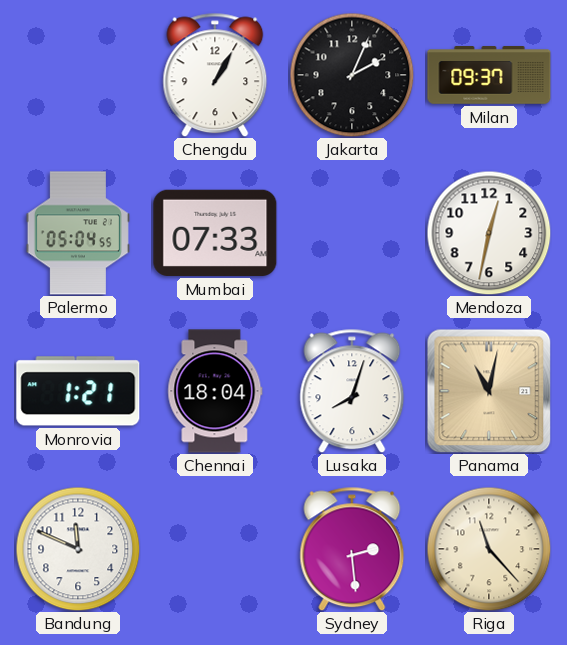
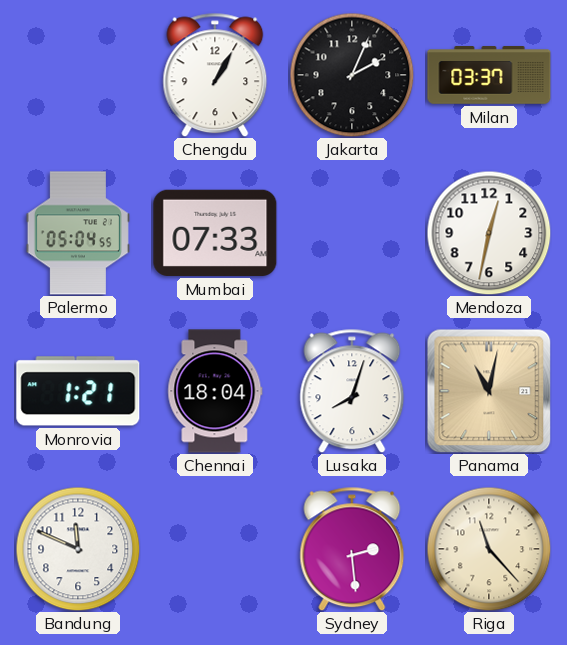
Milan: 09:37 -> 03:37
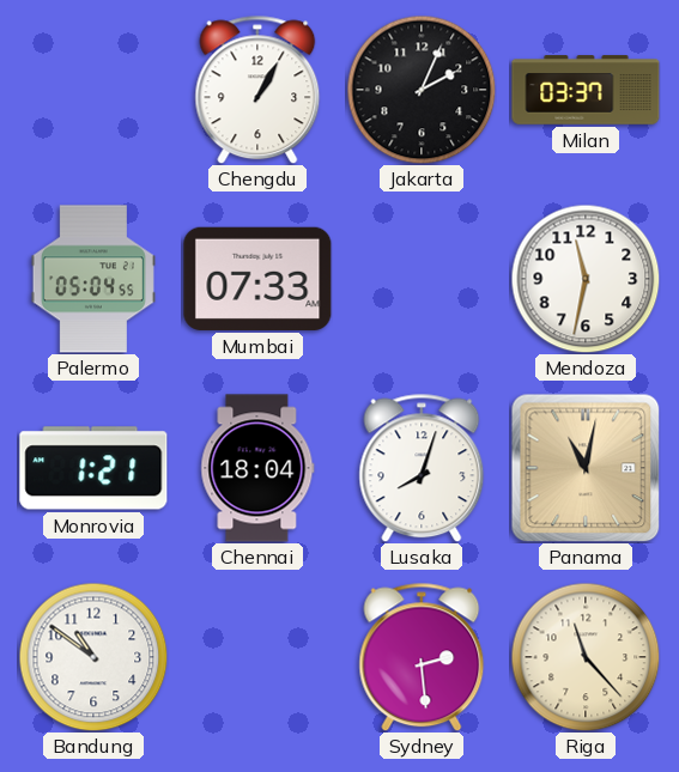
Mendoza: 12:32 -> 11:32
Bandung: 11:49 -> 10:51
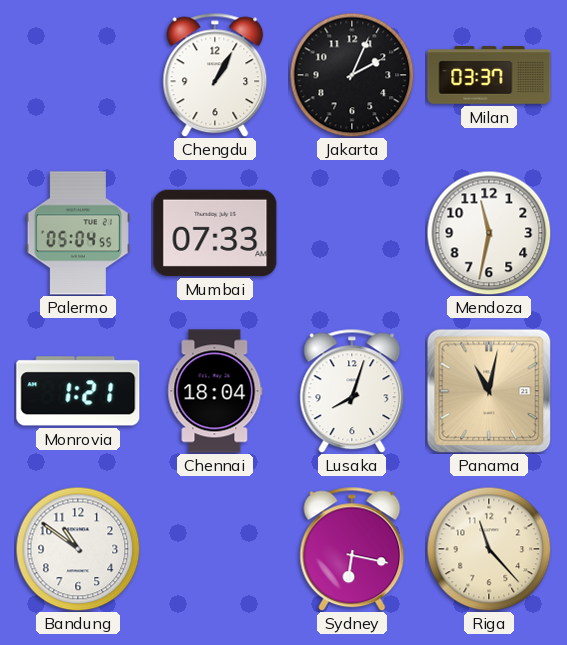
Sydney: 2:29 -> 6:17
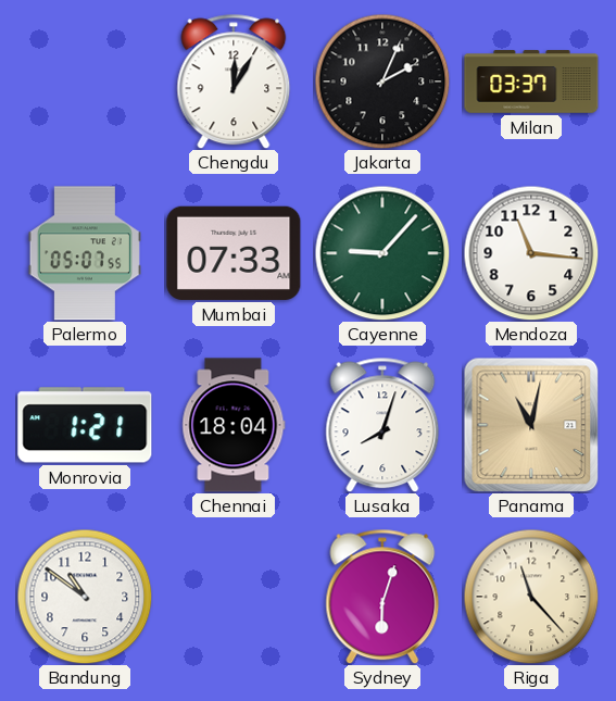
Chengdu: 1:05 -> 12:05
Palermo: 05:04 -> 05:07
Cayenne: none -> 9:07
Mendoza: 11:32 -> 11:16
Sydney: 6:17 -> 6:03
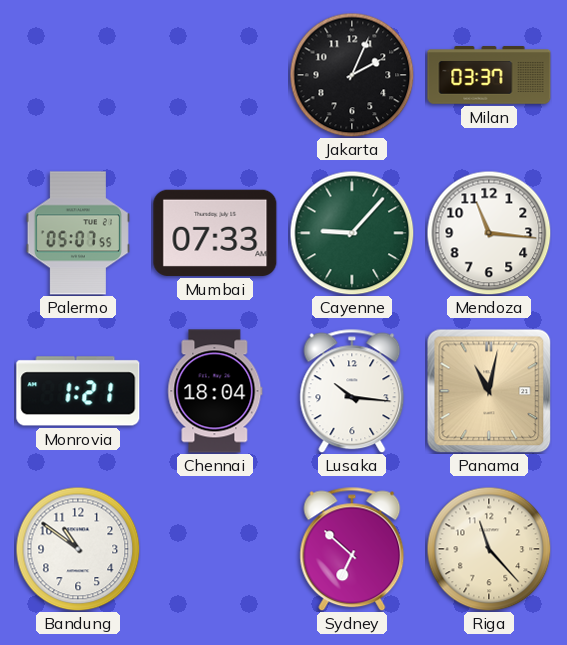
Chengdu: 12:05 -> none
Lusaka: 8:03 -> 10:16
Sydney: 6:03 -> 6:52
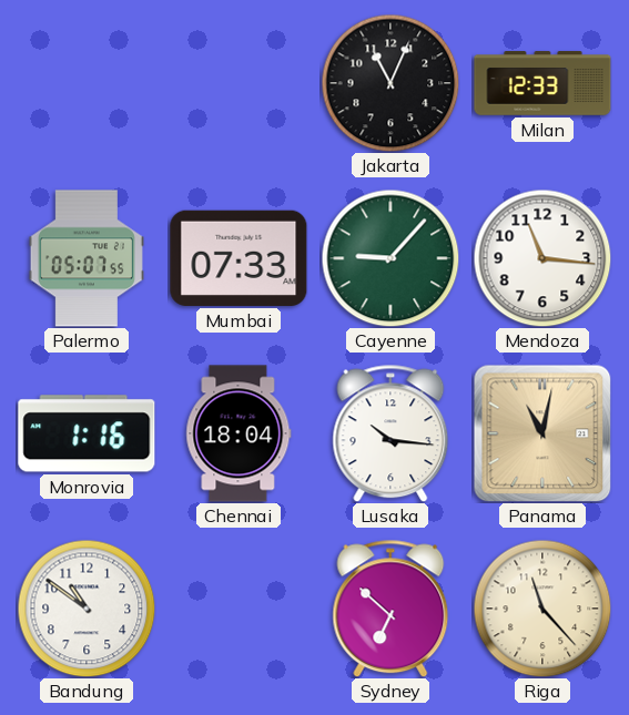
Jakarta: 2:04 -> 11:04
Milan: 03:37 -> 12:33
Monrovia: 1:21 -> 1:16
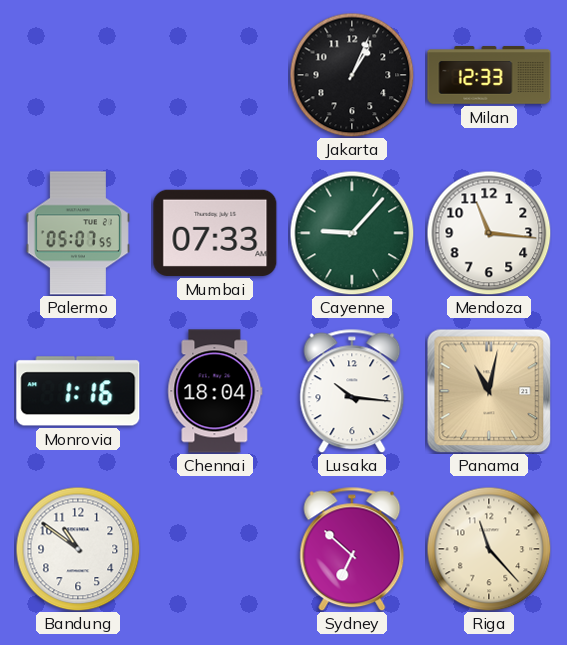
Jakarta: 11:04 -> 1:04
